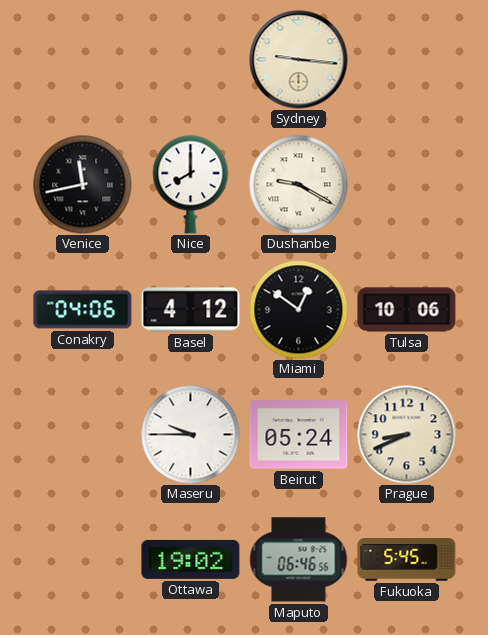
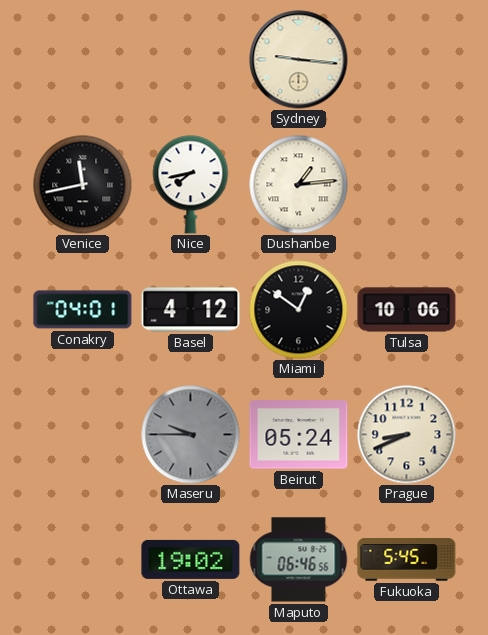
Nice: 8:00 -> 7:43
Dushanbe: 9:20 -> 1:14
Conakry: 04:06 -> 04:01
Maseru dial: white -> grey
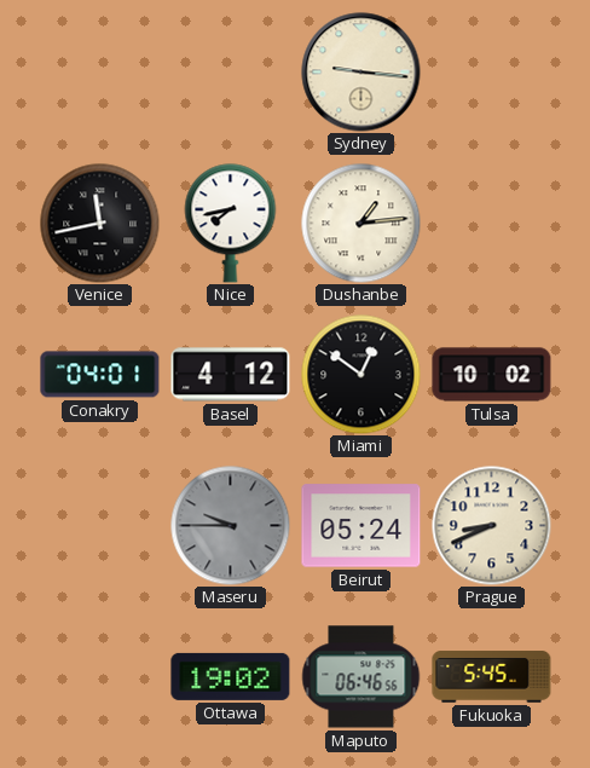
Tulsa: 10:06 -> 10:02
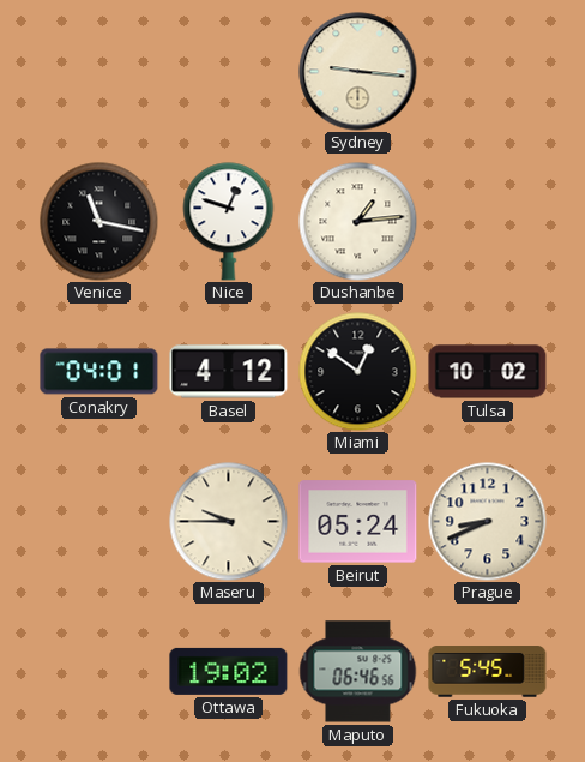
Venice: 11:43 -> 11:17
Nice: 7:43 -> 12:48
Maseru dial: grey -> cream
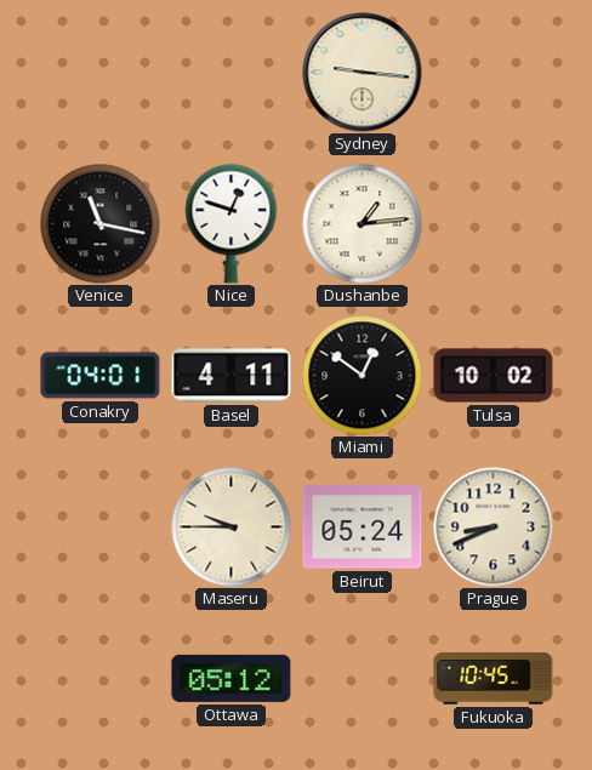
Basel: 4:12 -> 4:11
Ottawa: 19:02 -> 05:12
Maputo: 06:46 -> none
Fukuoka: 5:45 -> 10:45
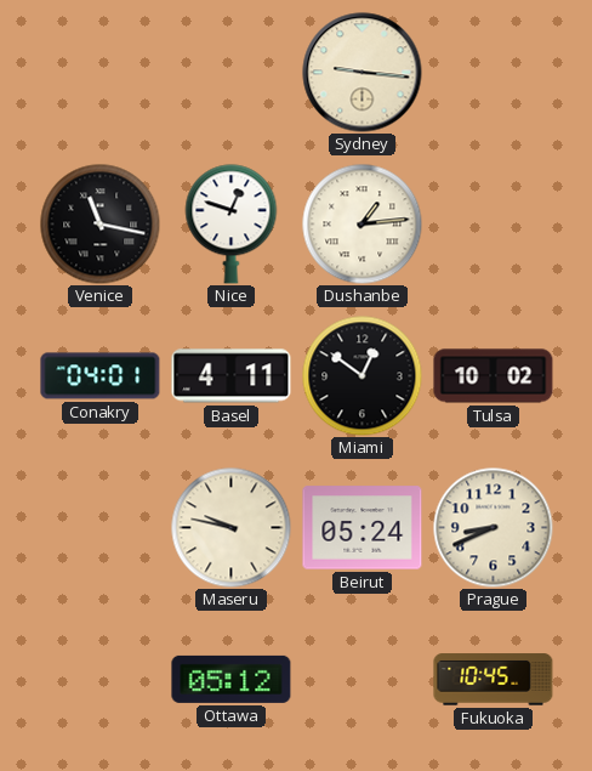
Maseru: 9:45 -> 9:47
